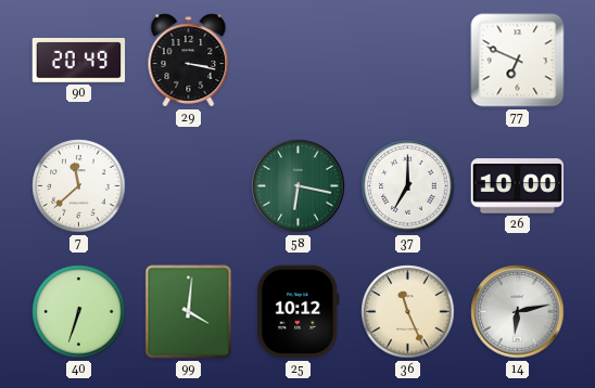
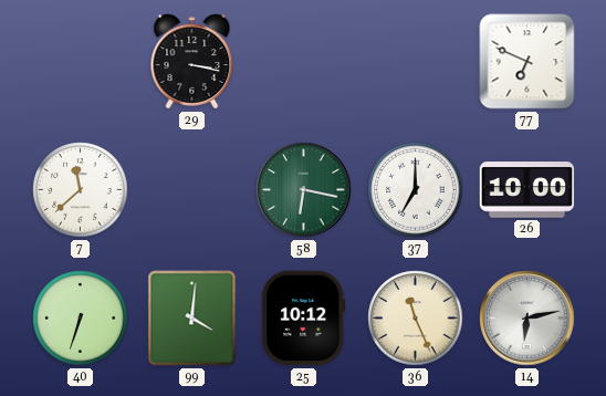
90: 20:49 -> none
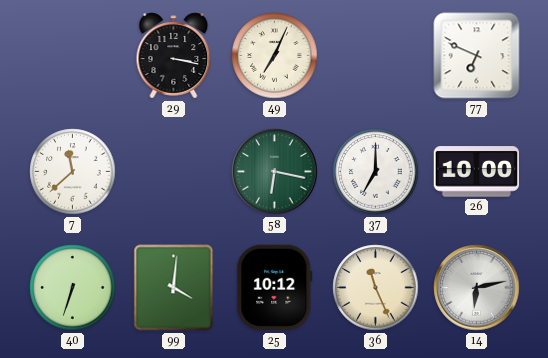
49: none -> 7:04
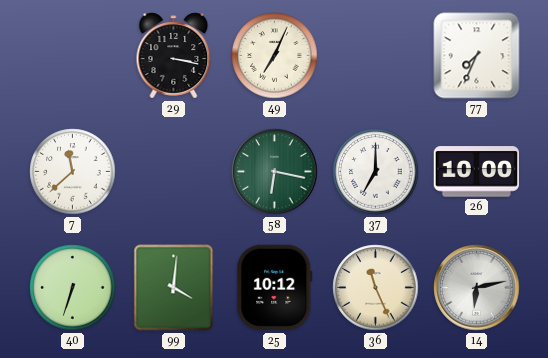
77: 6:49 -> 7:34
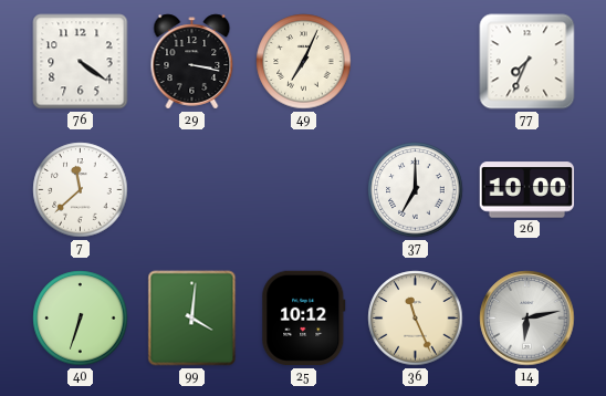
76: none -> 4:21
58: 6:17 -> none
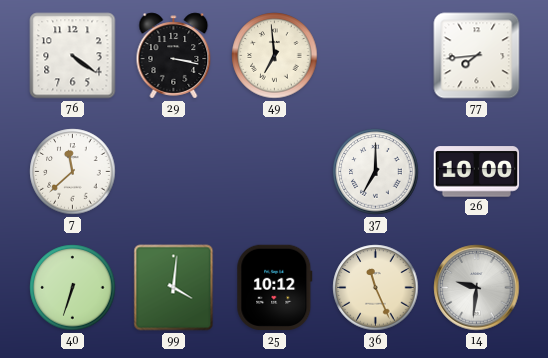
49: 7:04 -> 6:59
77: 7:34 -> 7:44
14: 6:13 -> 9:31
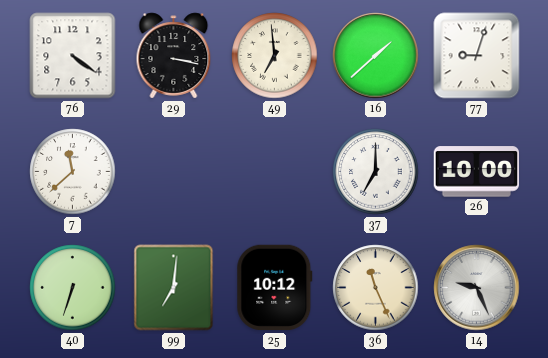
16: none -> 1:38
77: 7:44 -> 9:03
99: 4:01 -> 7:01
14: 9:31 -> 9:26
